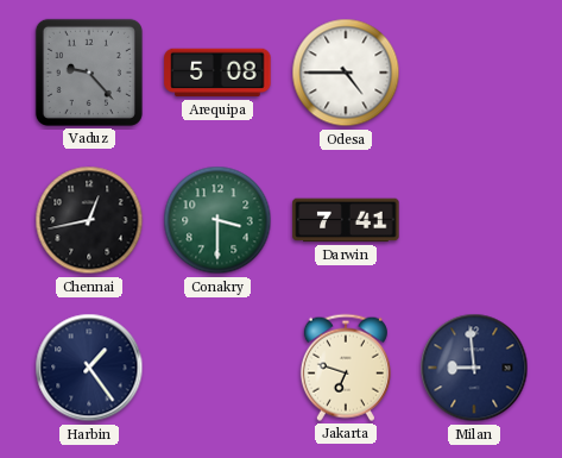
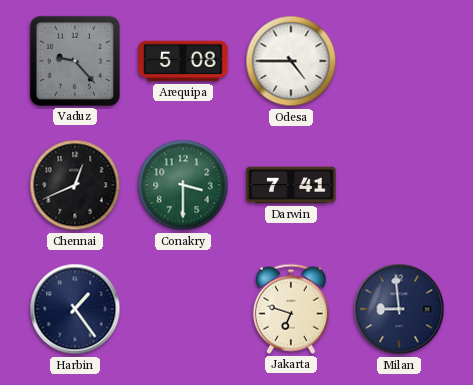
Chennai: 12:43 -> 12:41
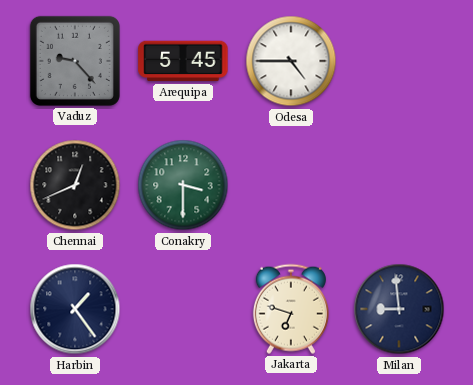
Arequipa: 5:08 -> 5:45
Darwin: 7:41 -> none
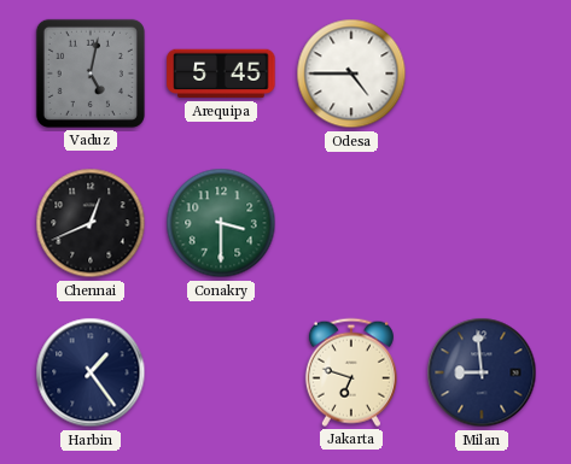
Vaduz: 9:23 -> 5:02
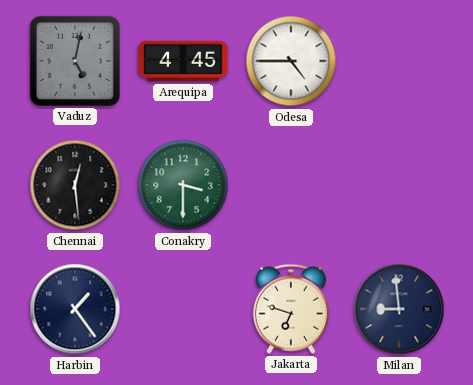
Arequipa: 5:45 -> 4:45
Chennai: 12:41 -> 12:29
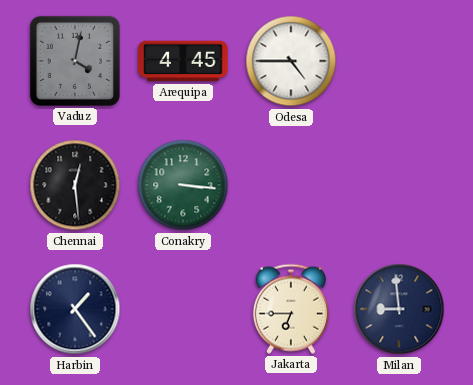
Vaduz: 5:02 -> 4:02
Conakry: 3:30 -> 3:16
Jakarta: 6:48 -> 6:45
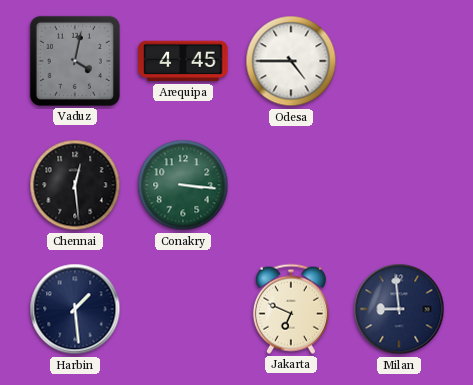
Harbin: 1:24 -> 1:29
Jakarta: 6:45 -> 6:49
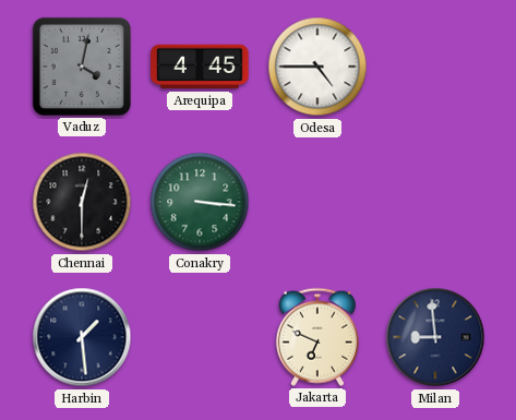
Chennai: 12:29 -> 12:30
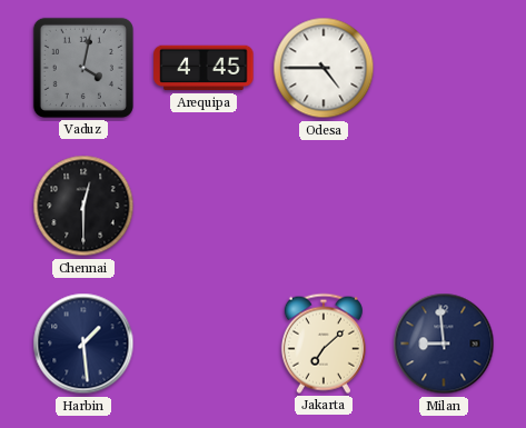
Conakry: 3:16 -> none
Jakarta: 6:49 -> 7:08
